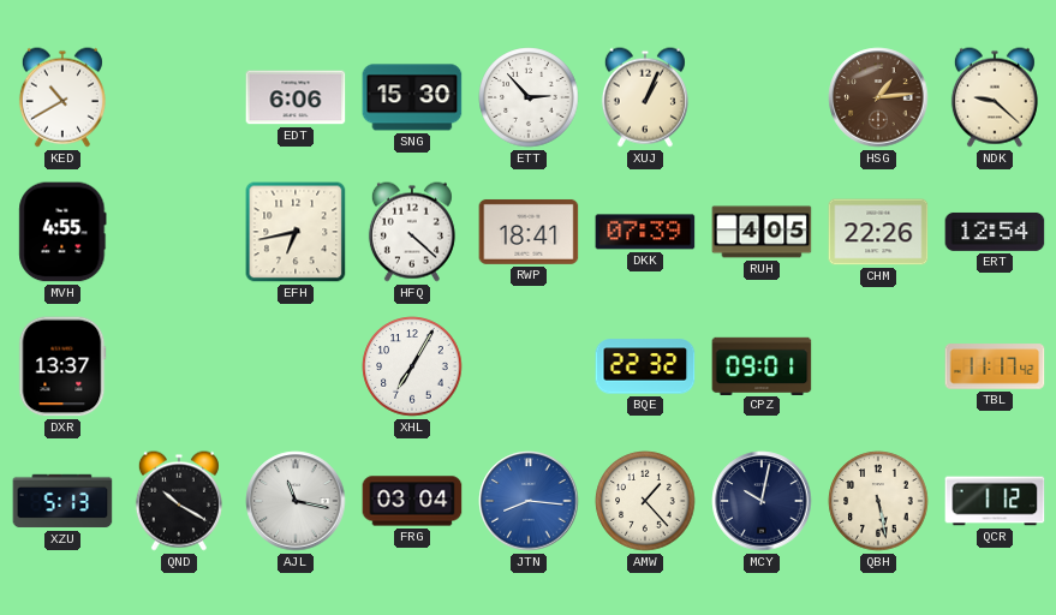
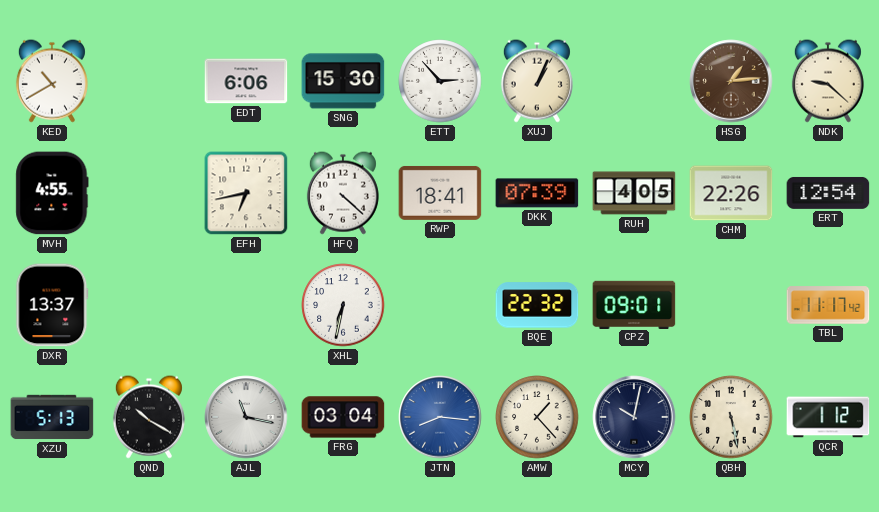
XHL: 7:05 -> 6:32
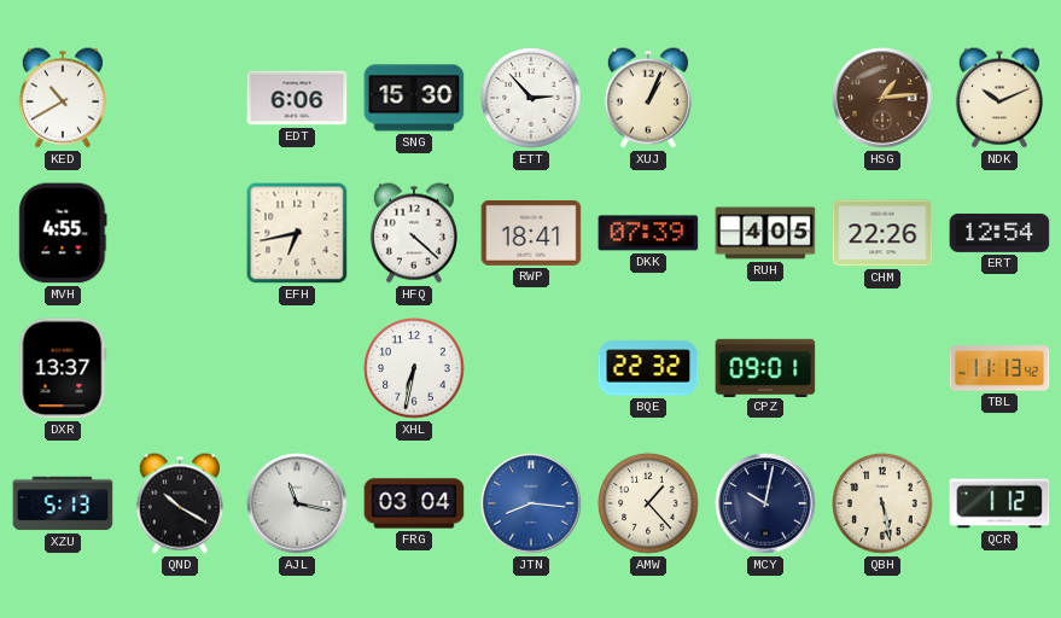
NDK: 9:22 -> 10:11
TBL: 11:17 -> 11:13
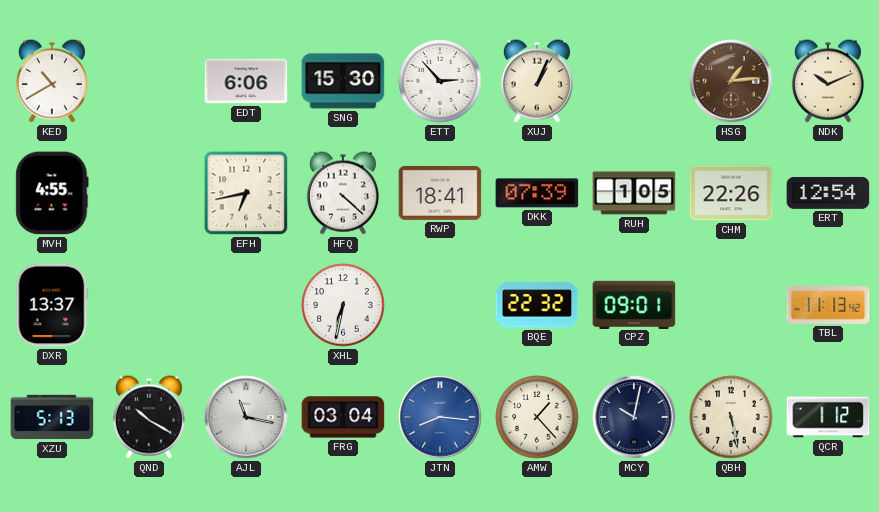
RUH: 4:05 -> 1:05
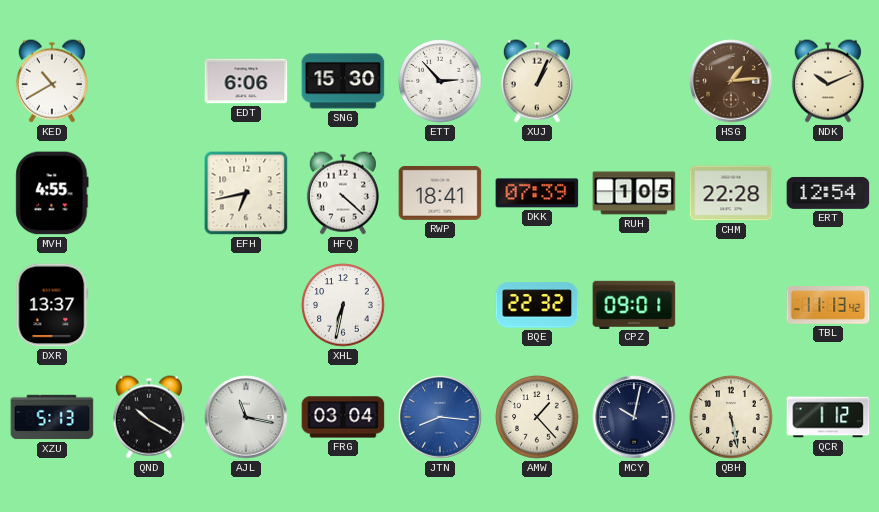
CHM: 22:26 -> 22:28
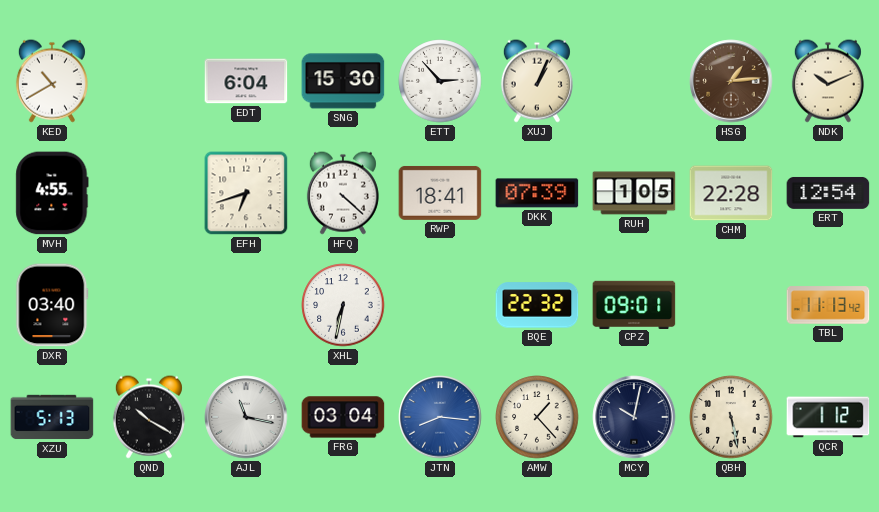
EDT: 6:06 -> 6:04
EFH: 6:43 -> 6:42
DXR: 13:37 -> 03:40
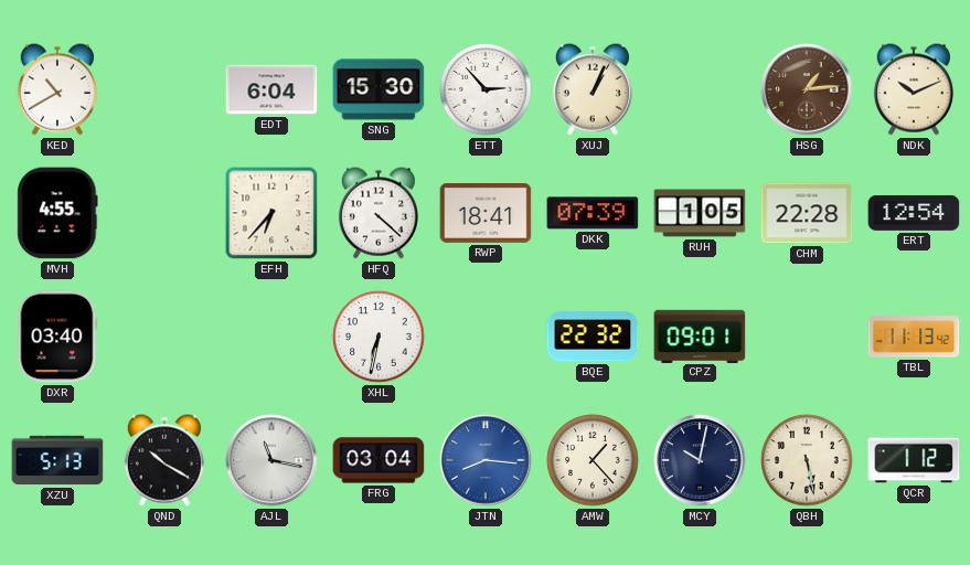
EFH: 6:42 -> 6:37
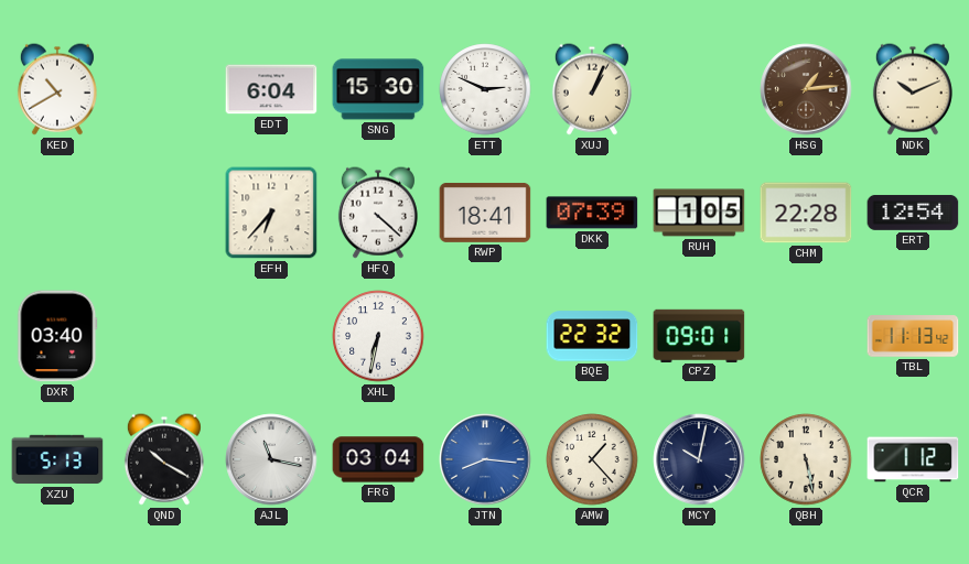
ETT: 2:53 -> 2:49
MVH: 4:55 -> none
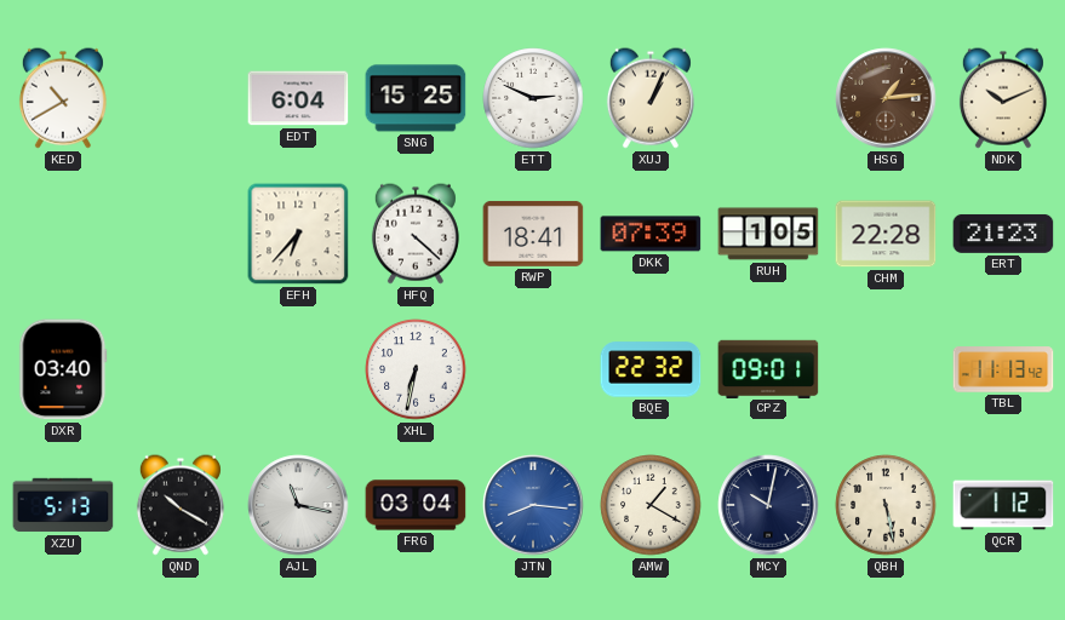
SNG: 15:30 -> 15:25
ERT: 12:54 -> 21:23
AMW: 1:23 -> 1:20
